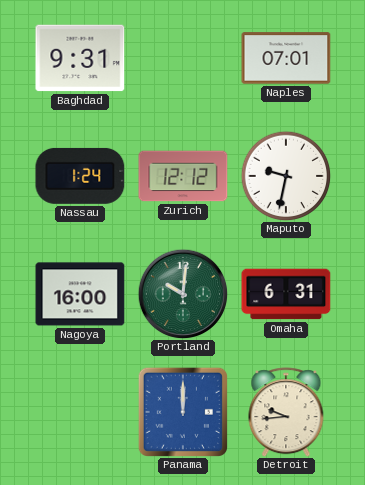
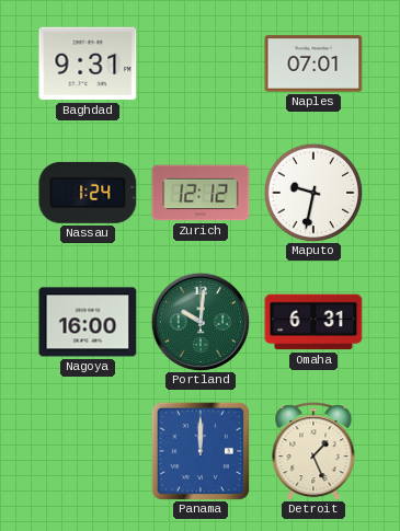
Detroit: 9:44 -> 1:26
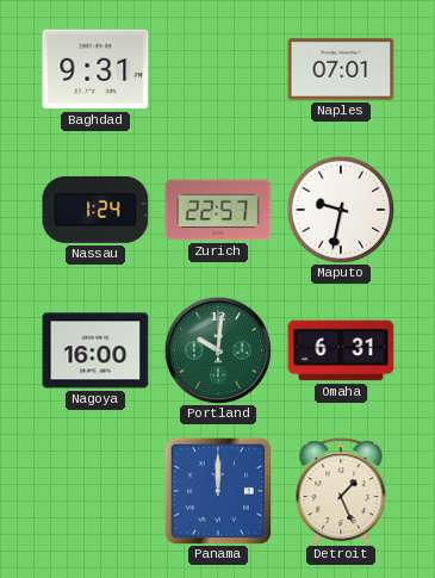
Zurich: 12:12 -> 22:57
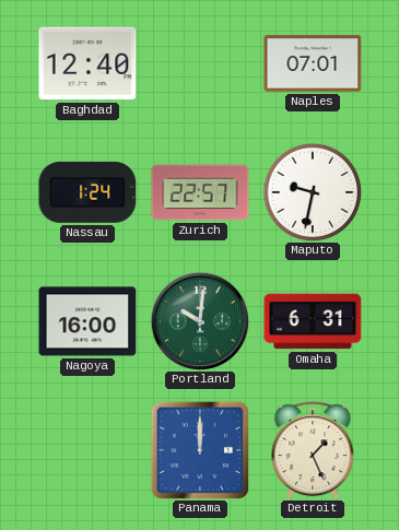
Baghdad: 9:31 -> 12:40
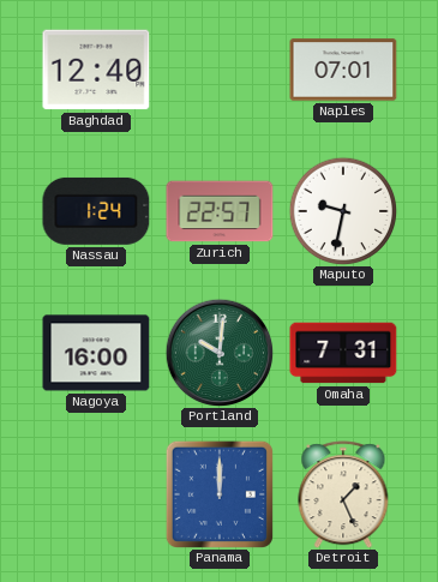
Omaha: 6:31 -> 7:31
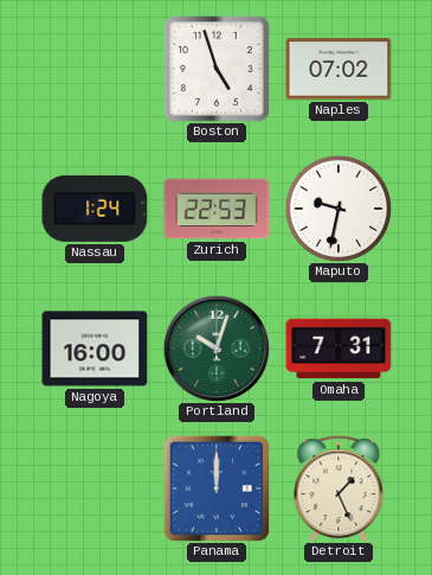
Baghdad: 12:40 -> none
Boston: none -> 4:57
Naples: 07:01 -> 07:02
Zurich: 22:57 -> 22:53
Portland: 10:01 -> 10:03
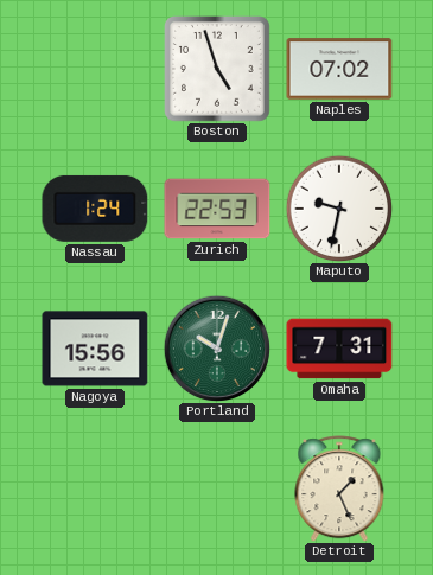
Nagoya: 16:00 -> 15:56
Panama: 12:00 -> none
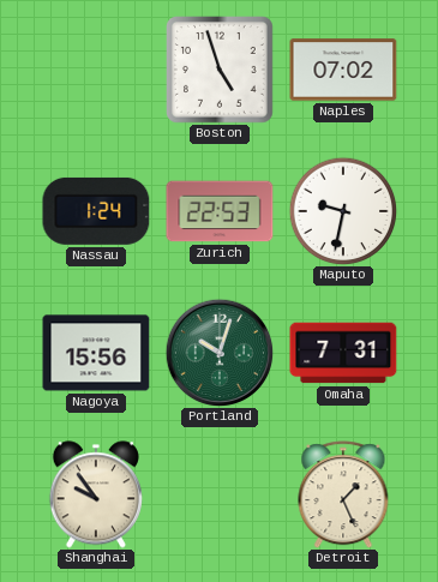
Shanghai: none -> 9:54
